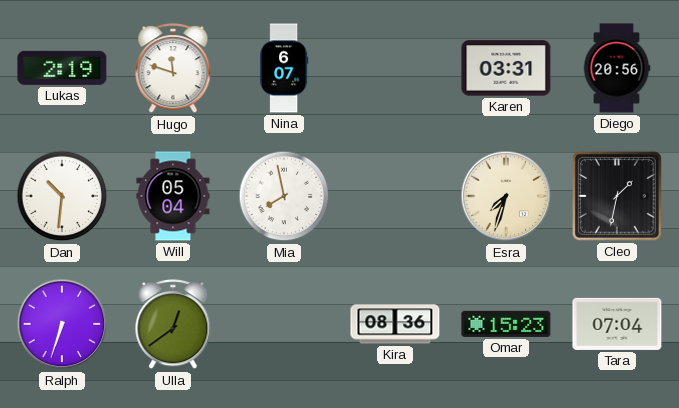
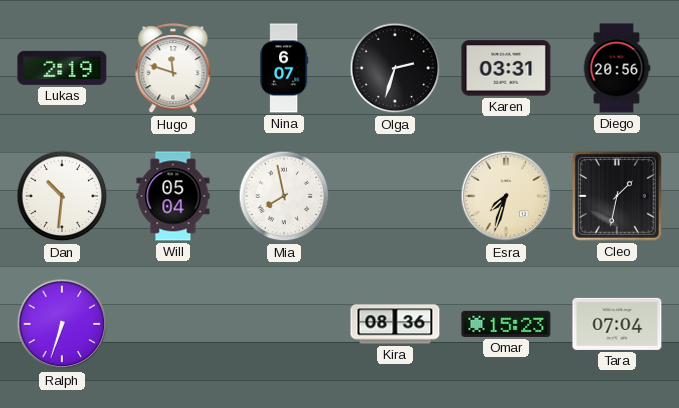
Olga: none -> 2:33
Ulla: 12:39 -> none
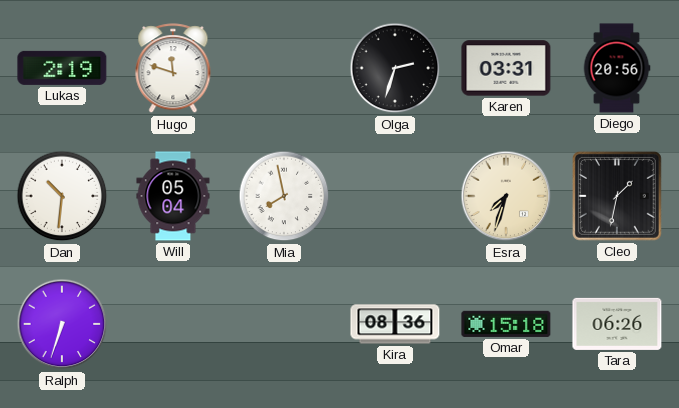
Nina: 6:07 -> none
Omar: 15:23 -> 15:18
Tara: 07:04 -> 06:26
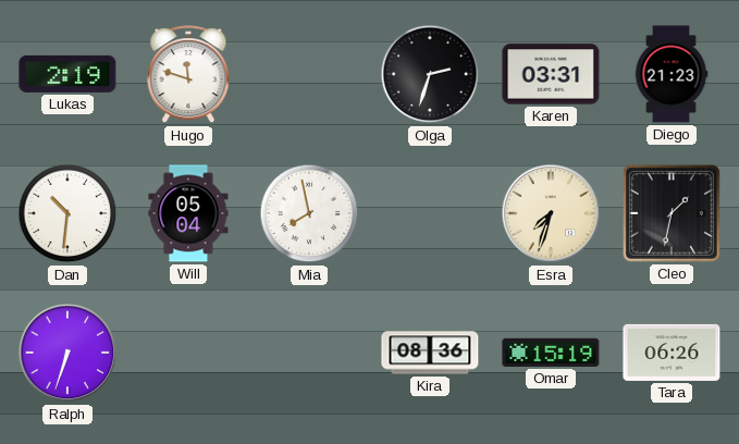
Diego: 20:56 -> 21:23
Omar: 15:18 -> 15:19
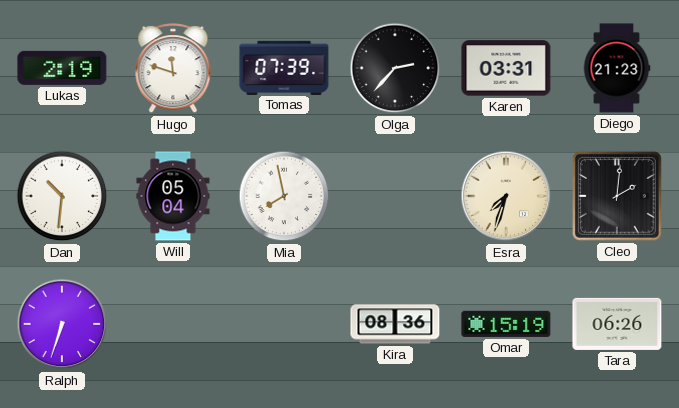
Tomas: none -> 07:39
Olga: 2:33 -> 2:37
Cleo: 1:32 -> 2:01
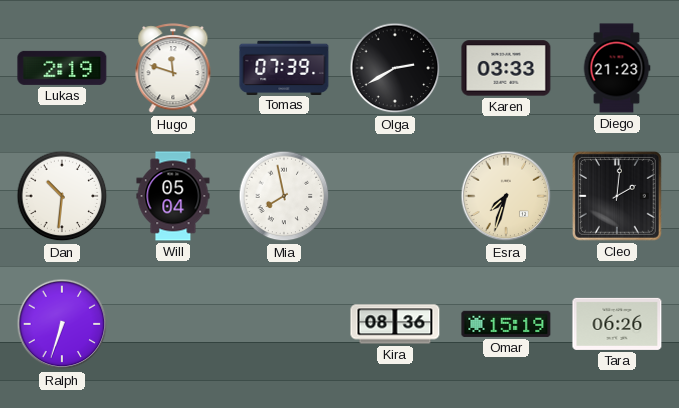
Olga: 2:37 -> 2:40
Karen: 03:31 -> 03:33
